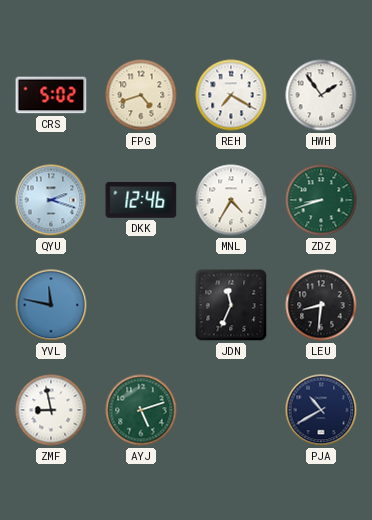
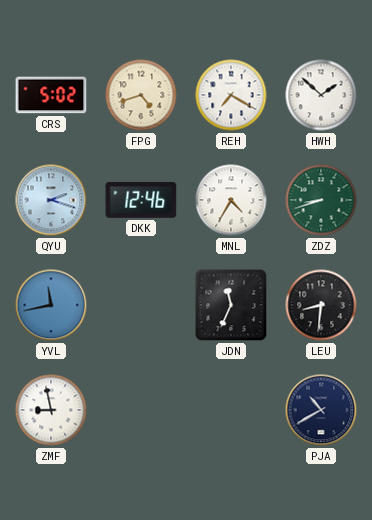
HWH: 1:54 -> 1:52
YVL: 11:47 -> 11:43
AYJ: 5:12 -> none
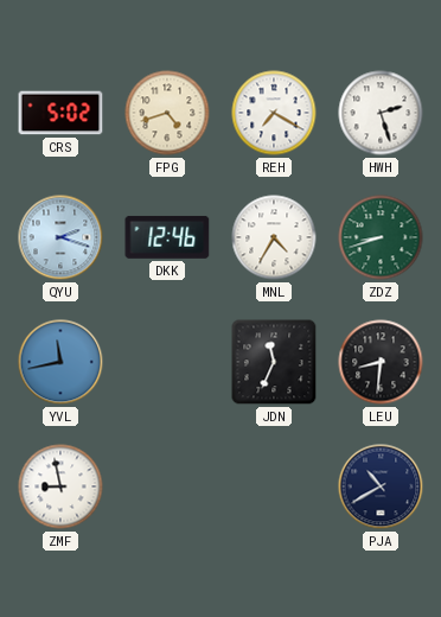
HWH: 1:52 -> 2:27
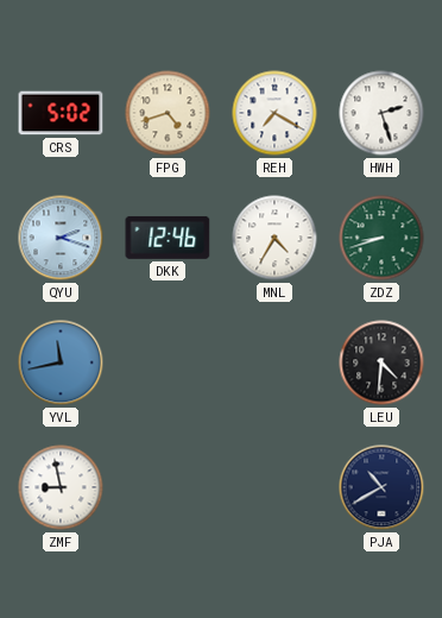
JDN: 11:34 -> none
LEU: 8:31 -> 4:31
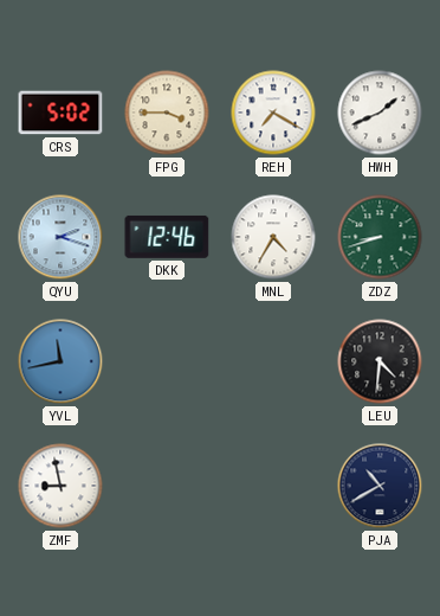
FPG: 4:42 -> 3:45
HWH: 2:27 -> 1:41
